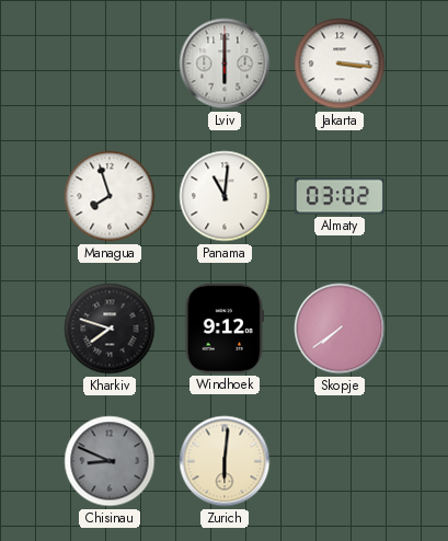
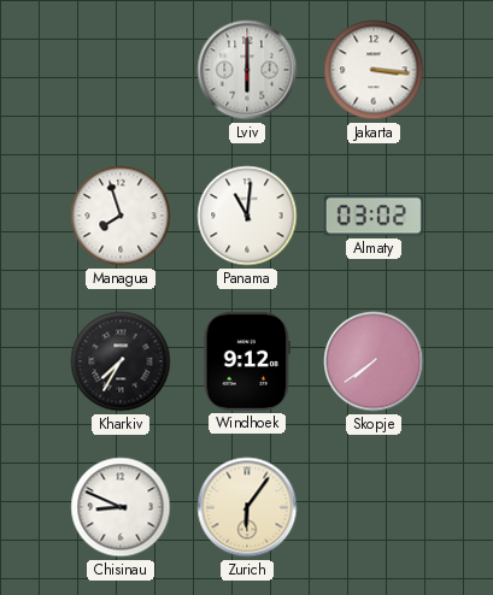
Kharkiv: 7:48 -> 7:35
Chisinau dial: grey -> white
Zurich: 6:01 -> 6:06
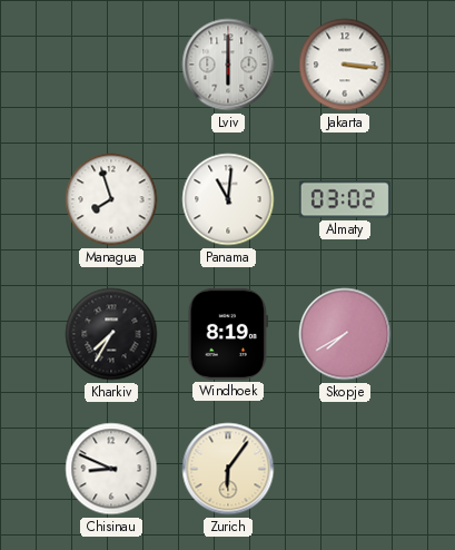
Windhoek: 9:12 -> 8:19
Skopje: 7:39 -> 7:40
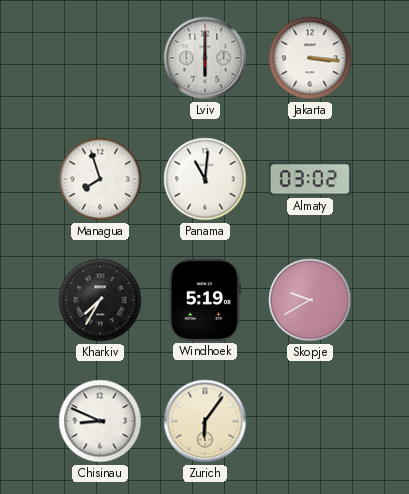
Windhoek: 8:19 -> 5:19
Skopje: 7:40 -> 9:40
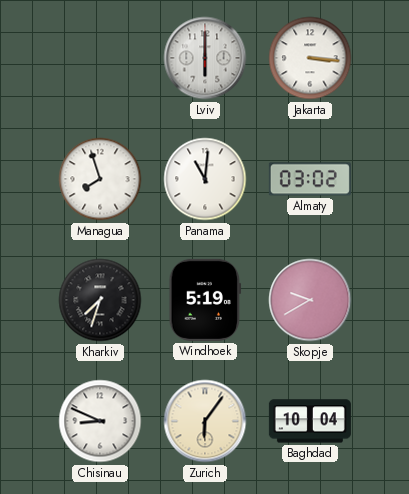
Kharkiv: 7:35 -> 7:33
Baghdad: none -> 10:04
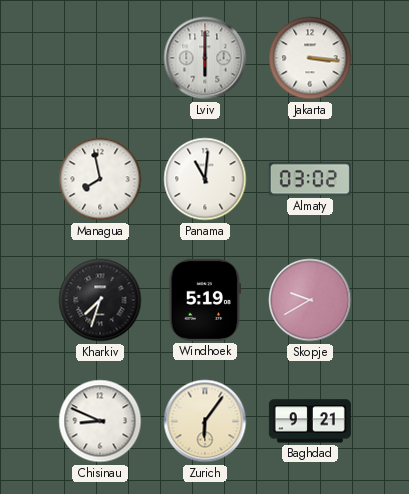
Managua: 7:57 -> 7:58
Baghdad: 10:04 -> 9:21
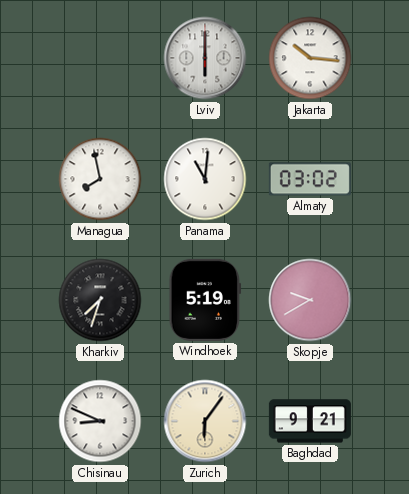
Jakarta: 3:16 -> 10:16
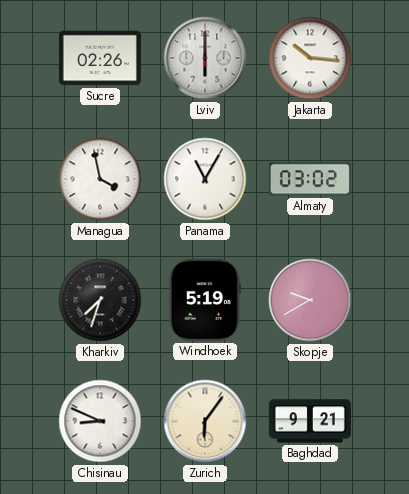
Sucre: none -> 02:26
Managua: 7:58 -> 3:58
Panama: 11:01 -> 11:05
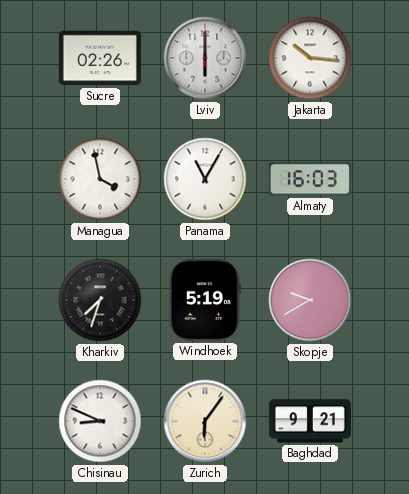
Almaty: 03:02 -> 16:03
